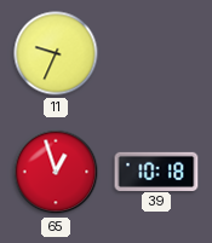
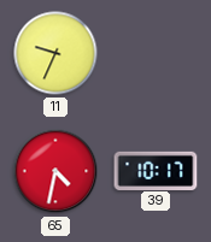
65: 12:57 -> 4:32
39: 10:18 -> 10:17
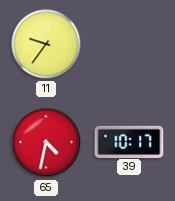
11: 9:34 -> 9:36
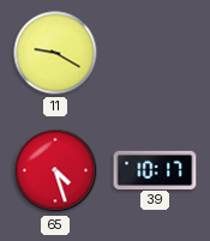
11: 9:36 -> 9:20
65: 4:32 -> 4:27
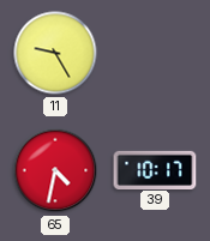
11: 9:20 -> 9:25
65: 4:27 -> 4:32
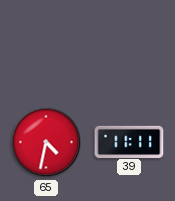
11: 9:25 -> none
39: 10:17 -> 11:11
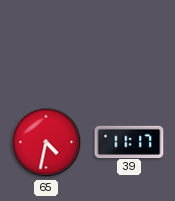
39: 11:11 -> 11:17
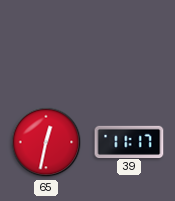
65: 4:32 -> 12:32
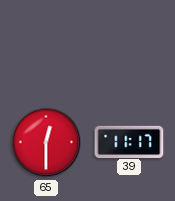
65: 12:32 -> 12:30
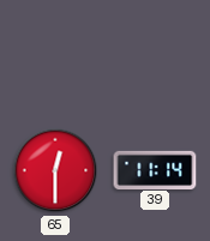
39: 11:17 -> 11:14
